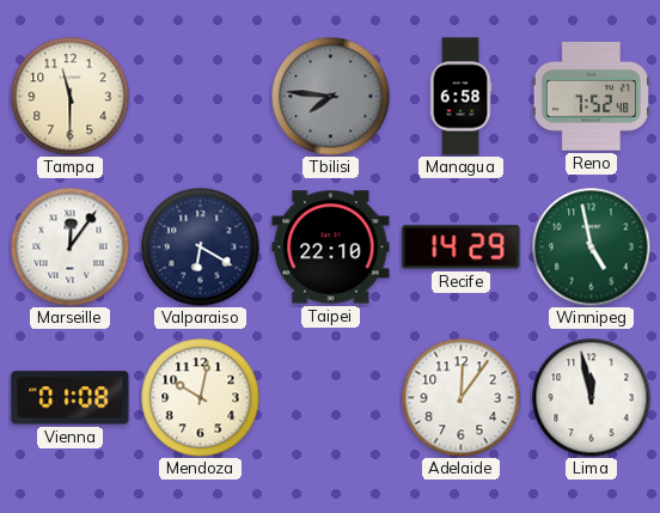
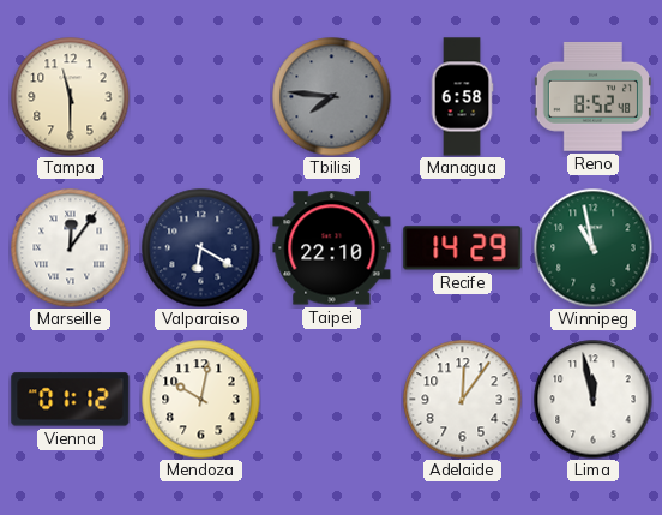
Reno: 7:52 -> 8:52
Winnipeg: 4:58 -> 10:58
Vienna: 01:08 -> 01:12
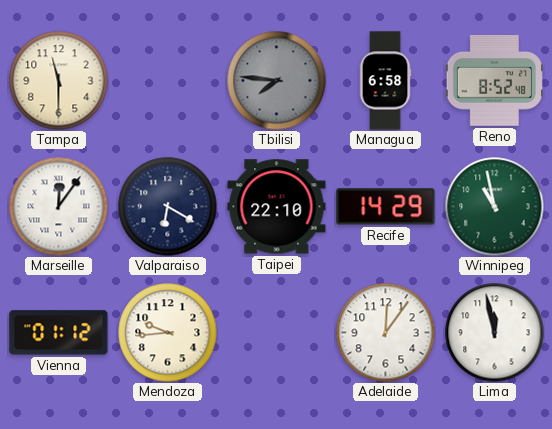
Mendoza: 10:02 -> 9:44
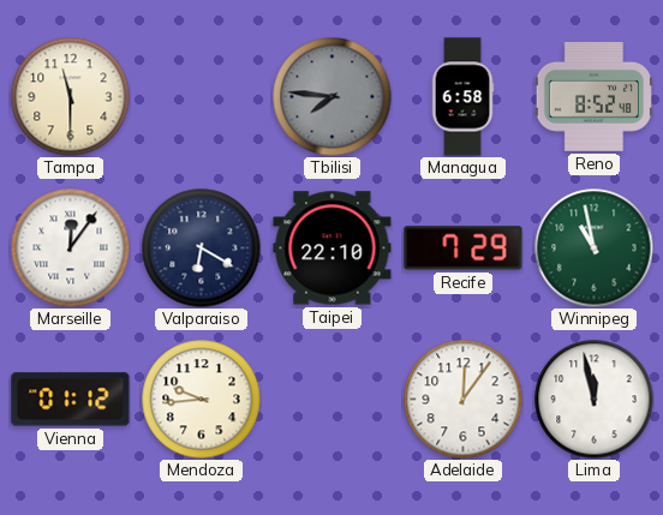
Recife: 14:29 -> 7:29
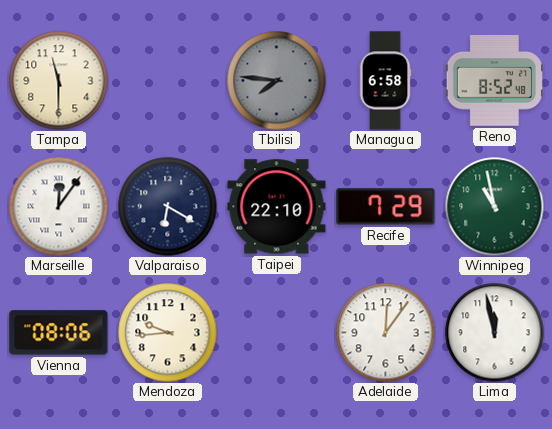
Vienna: 01:12 -> 08:06
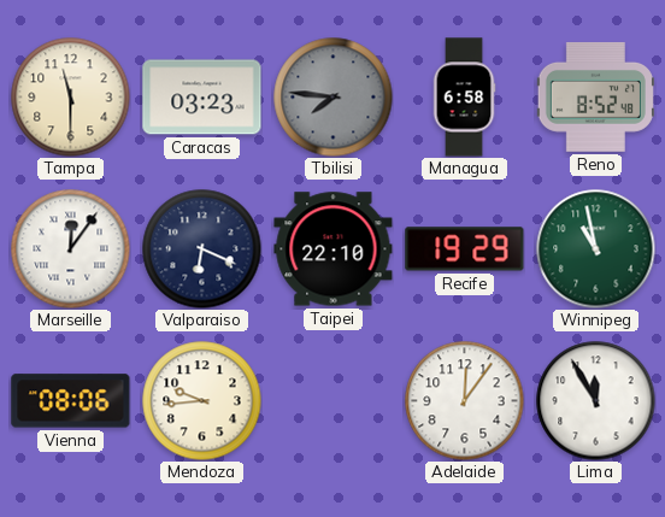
Caracas: none -> 03:23
Valparaiso: 6:20 -> 6:19
Recife: 7:29 -> 19:29
Lima: 11:58 -> 11:55
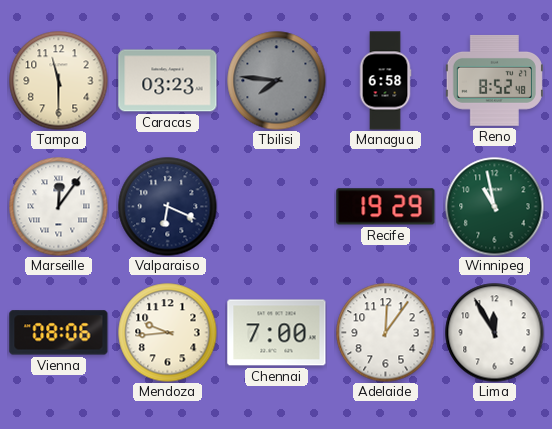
Taipei: 22:10 -> none
Chennai: none -> 7:00
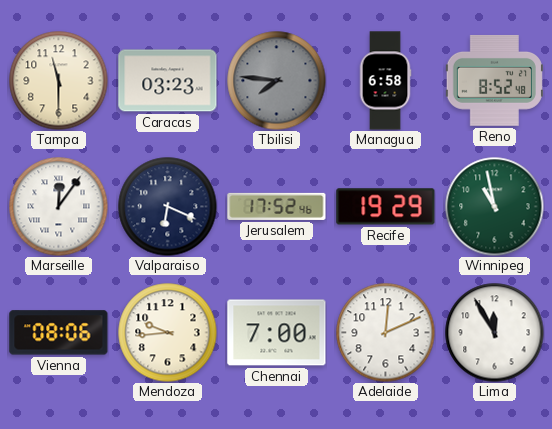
Jerusalem: none -> 17:52
Adelaide: 12:06 -> 12:11
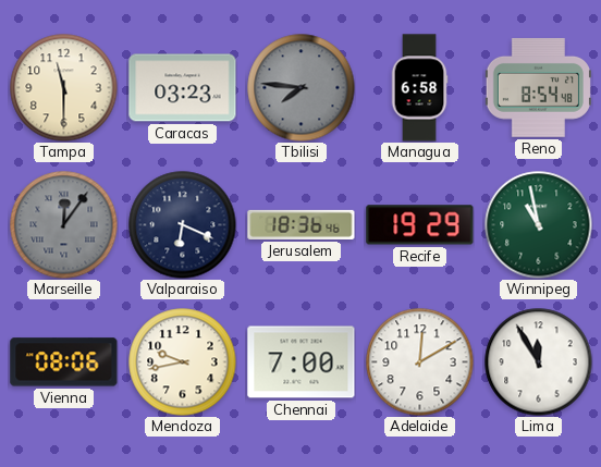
Reno: 8:52 -> 8:54
Marseille dial: white -> grey
Jerusalem: 17:52 -> 18:36
Mendoza: 9:44 -> 9:43
Adelaide: 12:11 -> 12:10
